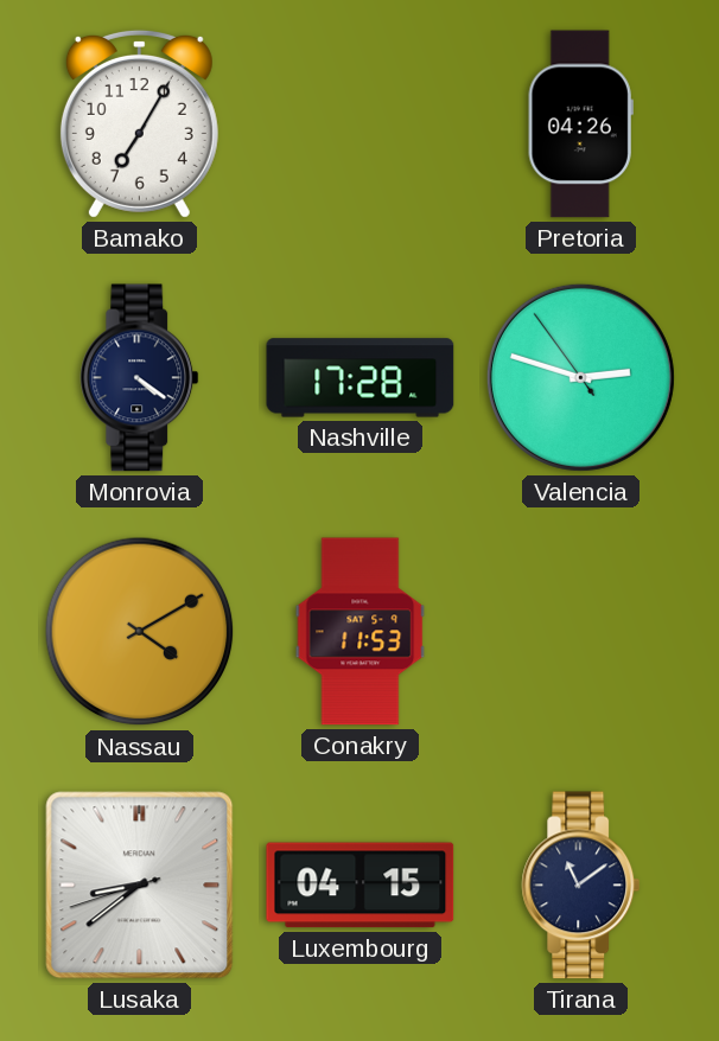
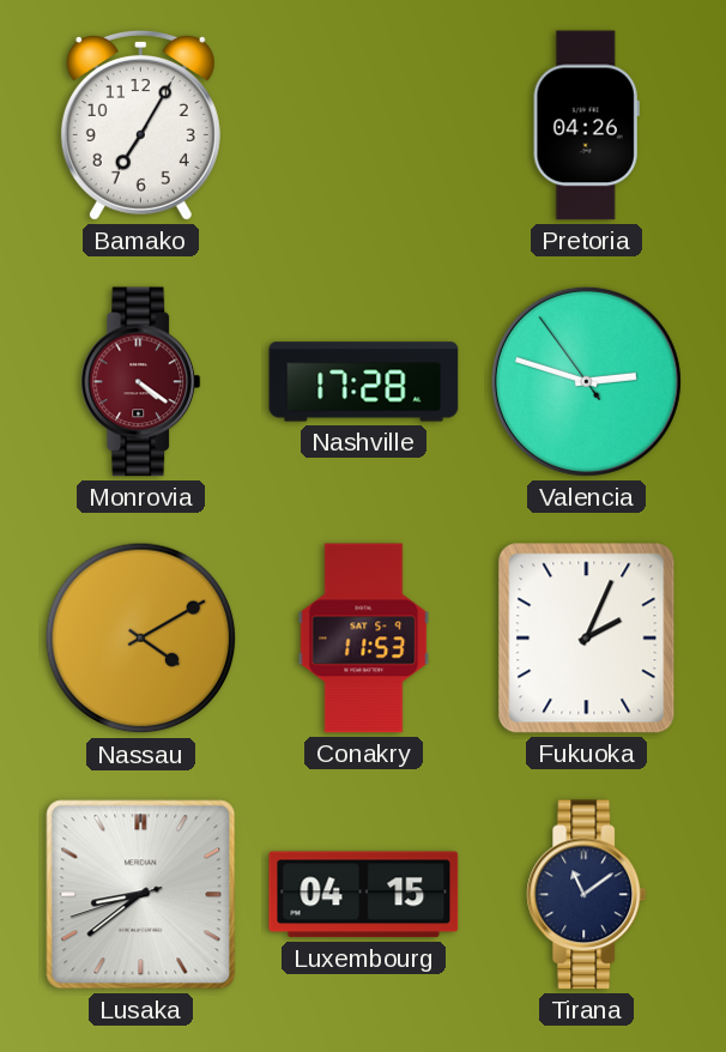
Monrovia dial: navy -> burgundy
Fukuoka: none -> 2:04
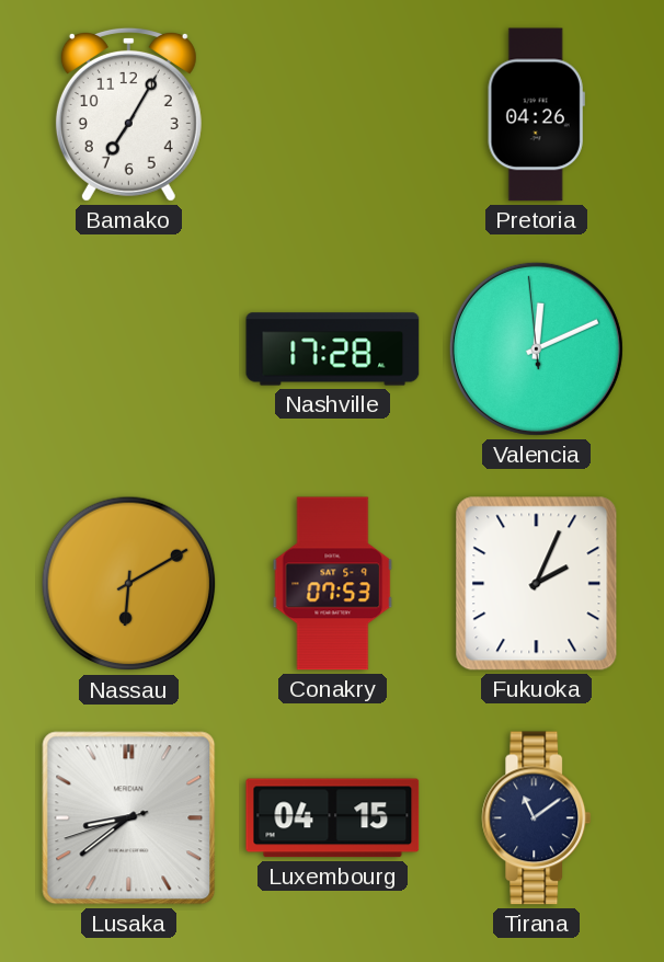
Monrovia: 4:21 -> none
Valencia: 2:47 -> 12:10
Nassau: 4:10 -> 6:10
Conakry: 11:53 -> 07:53
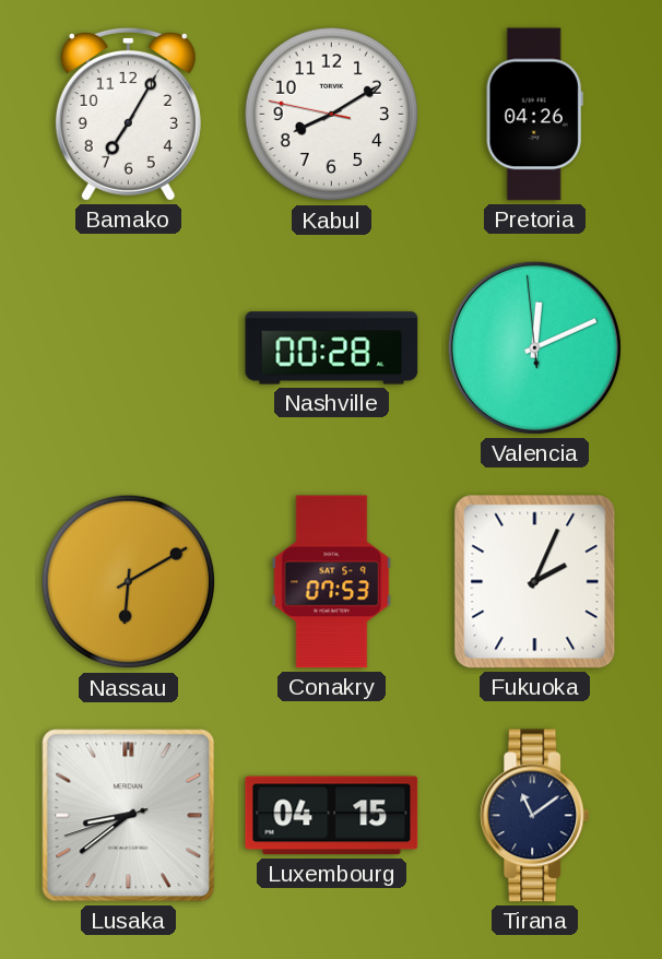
Kabul: none -> 8:09
Nashville: 17:28 -> 00:28
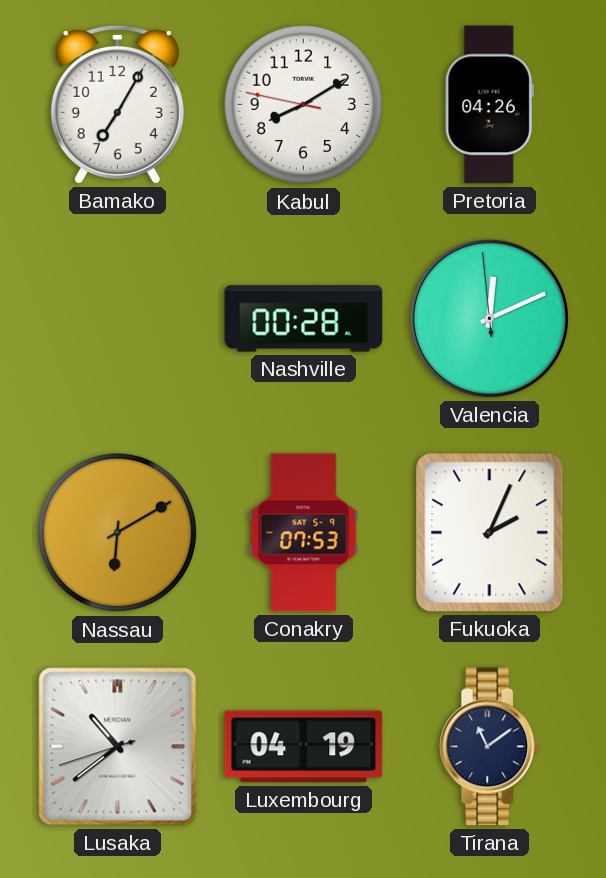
Lusaka: 8:38 -> 10:38
Luxembourg: 04:15 -> 04:19
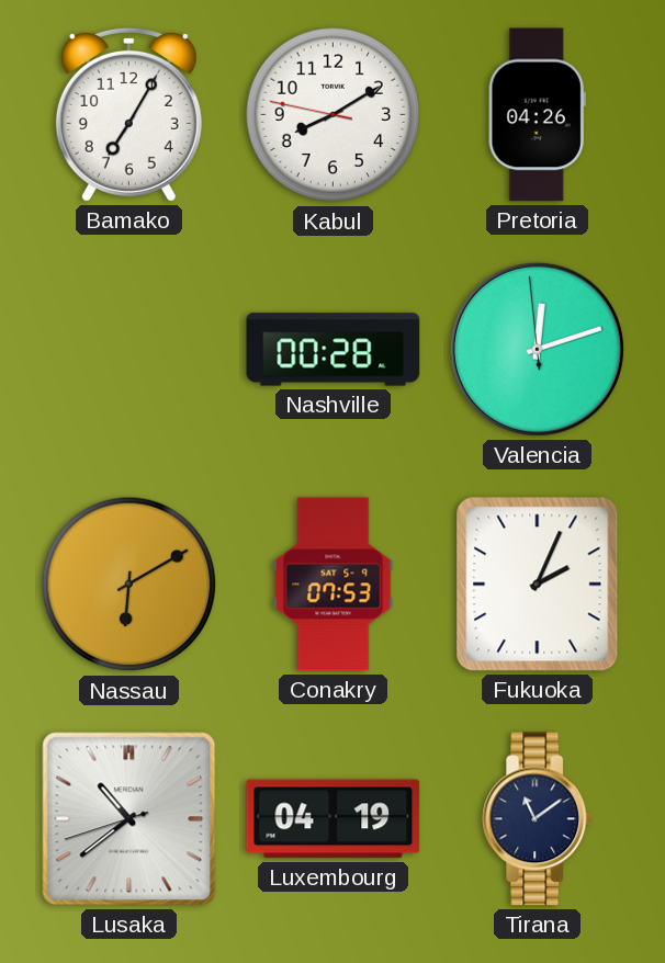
Valencia: 12:10 -> 12:11
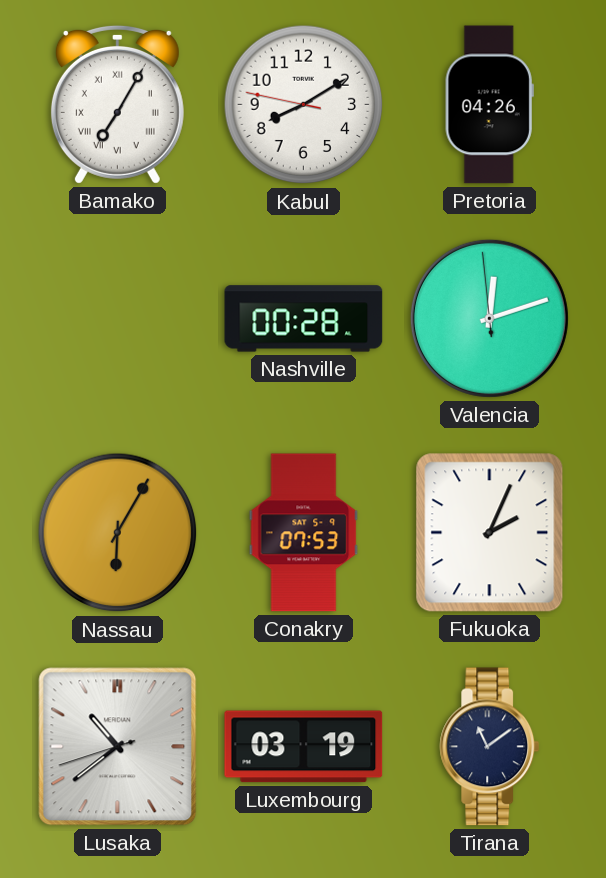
Bamako numerals: Arabic -> Roman
Nassau: 6:10 -> 6:05
Luxembourg: 04:19 -> 03:19
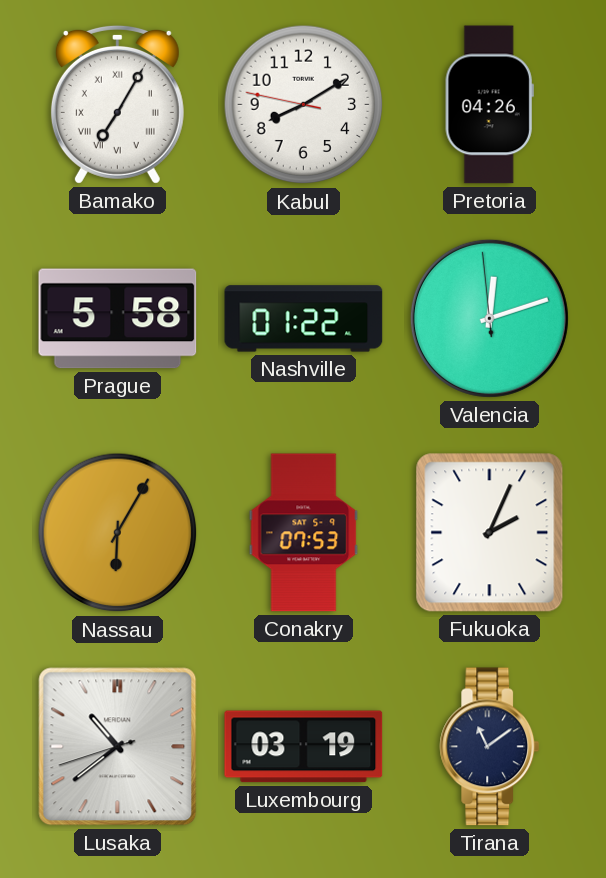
Prague: none -> 5:58
Nashville: 00:28 -> 01:22
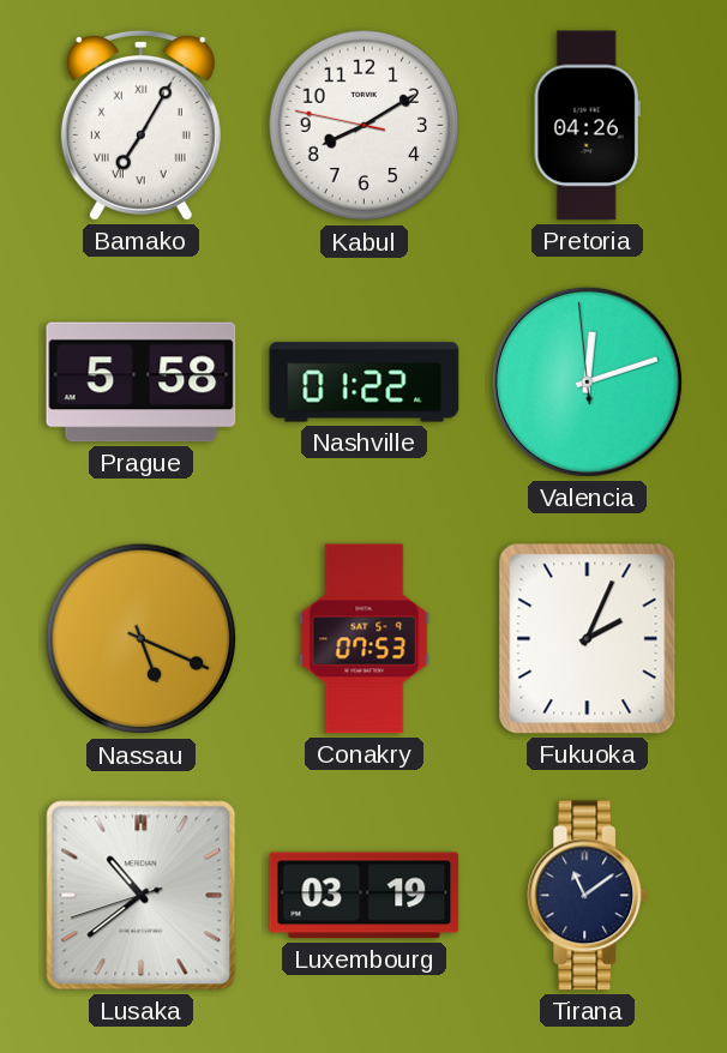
Nassau: 6:05 -> 5:19
